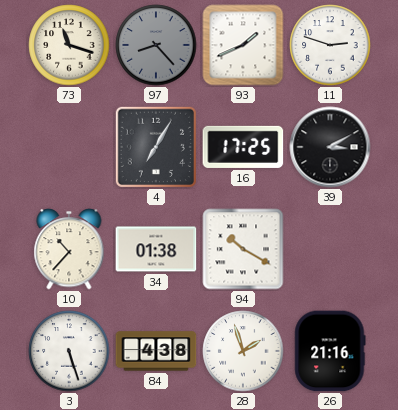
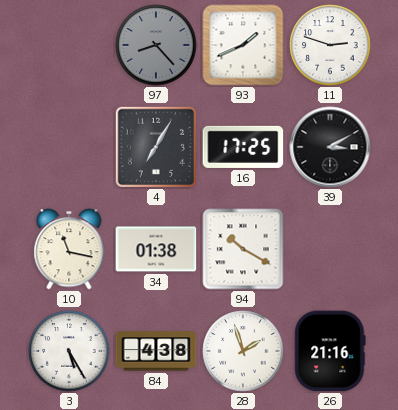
73: 11:18 -> none
10: 10:37 -> 11:17
3: 5:27 -> 5:25
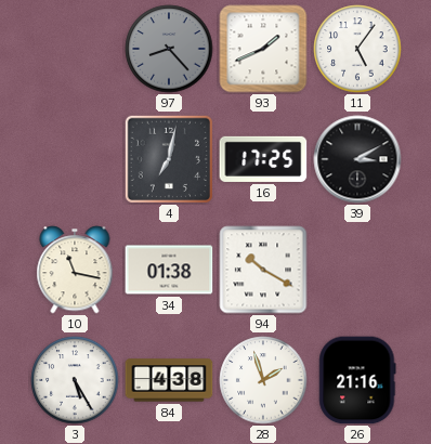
11: 2:48 -> 5:06
4: 7:05 -> 7:02
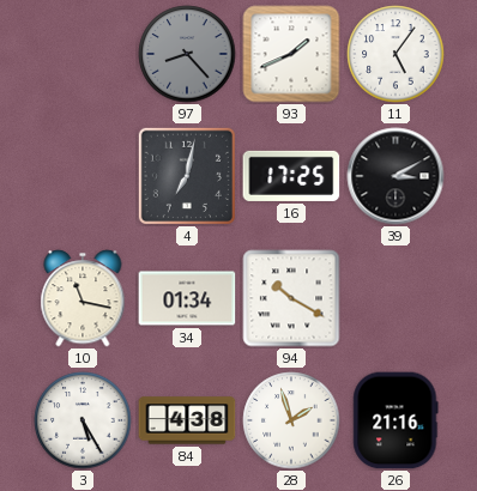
34: 01:38 -> 01:34
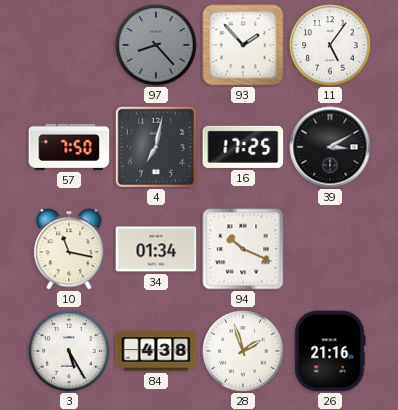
93: 1:41 -> 1:53
57: none -> 7:50
94: 10:20 -> 10:19
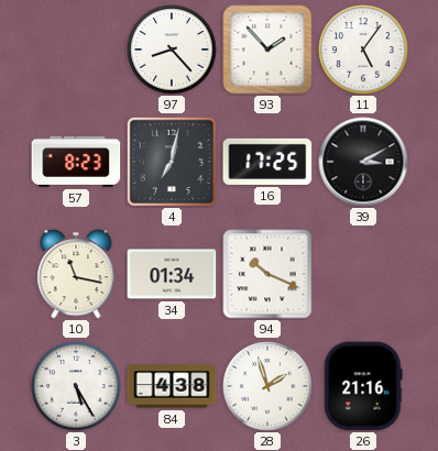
97 dial: grey -> white
57: 7:50 -> 8:23
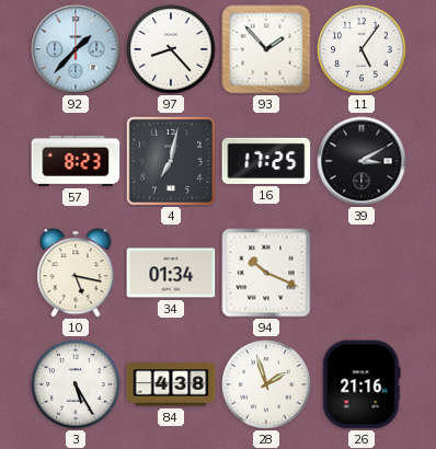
92: none -> 1:37
10: 11:17 -> 5:17
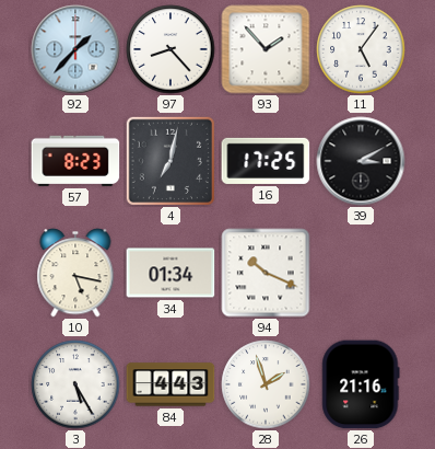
84: 4:38 -> 4:43
